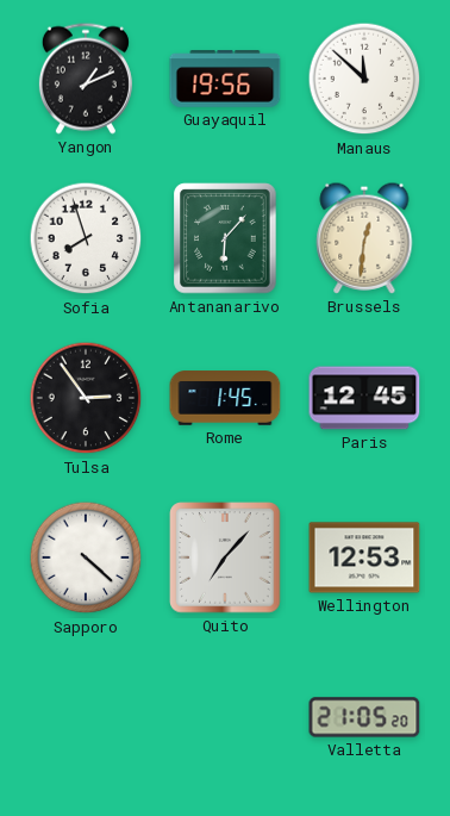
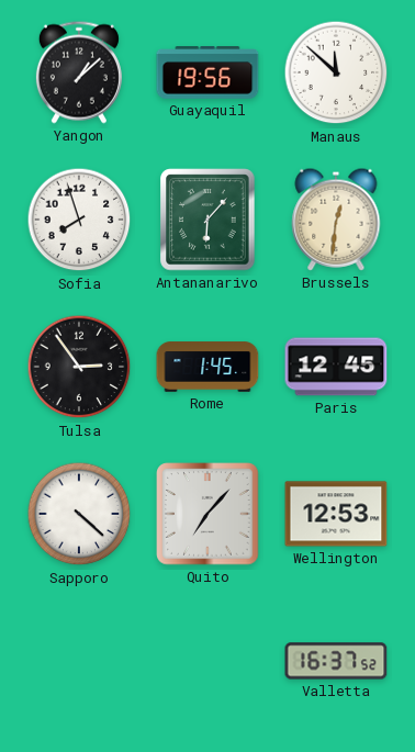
Yangon: 1:11 -> 1:08
Valletta: 21:05 -> 16:37
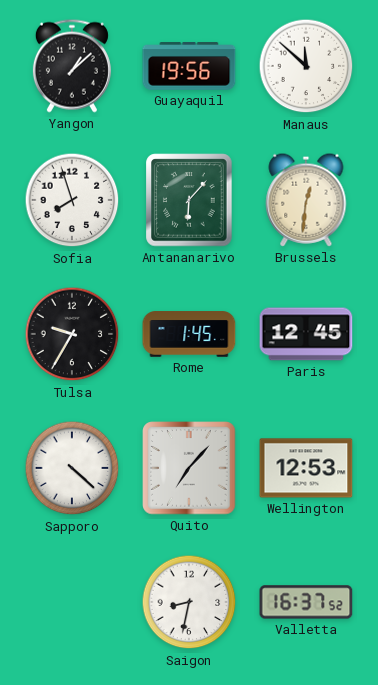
Tulsa: 2:54 -> 9:35
Saigon: none -> 8:32
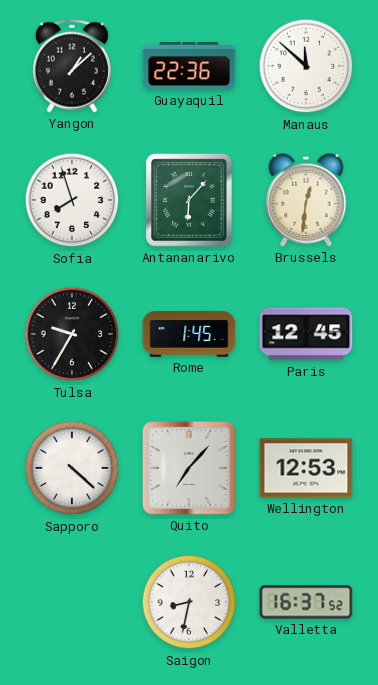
Guayaquil: 19:56 -> 22:36
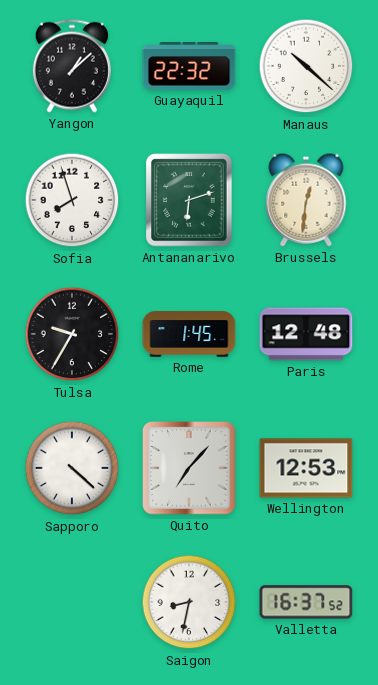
Guayaquil: 22:36 -> 22:32
Manaus: 11:52 -> 10:22
Antananarivo: 6:07 -> 6:12
Paris: 12:45 -> 12:48
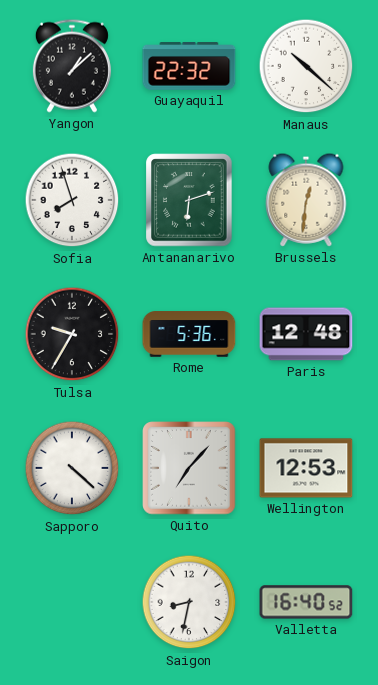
Rome: 1:45 -> 5:36
Valletta: 16:37 -> 16:40
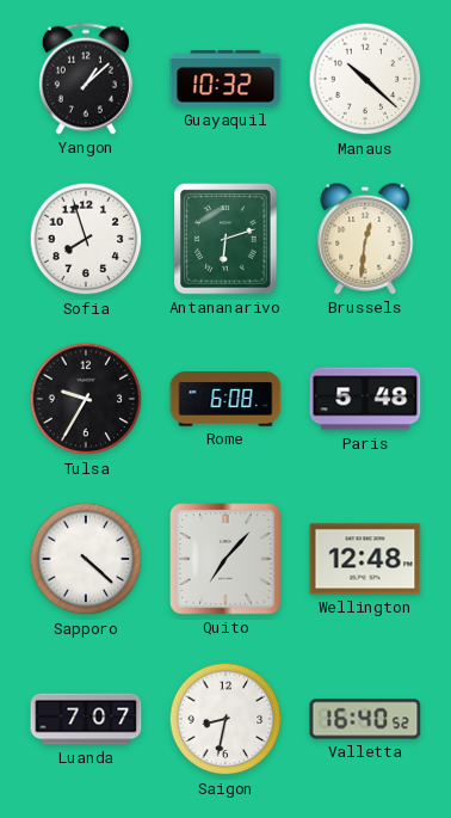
Guayaquil: 22:32 -> 10:32
Rome: 5:36 -> 6:08
Paris: 12:48 -> 5:48
Wellington: 12:53 -> 12:48
Luanda: none -> 7:07
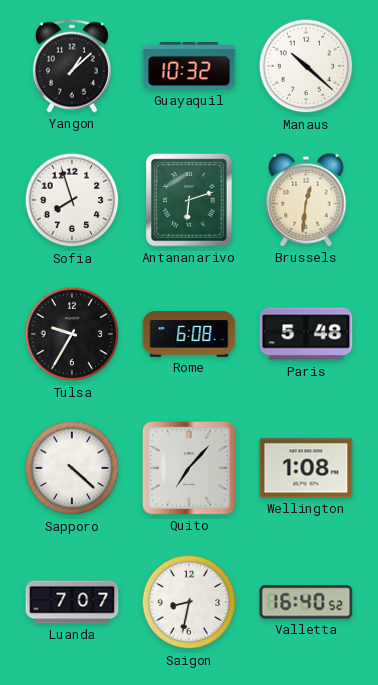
Wellington: 12:48 -> 1:08
